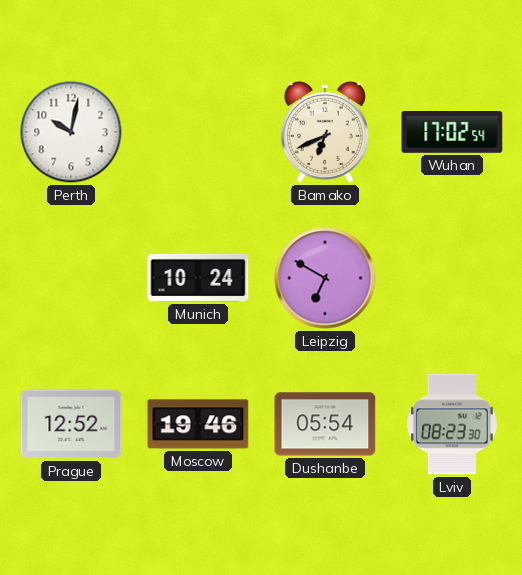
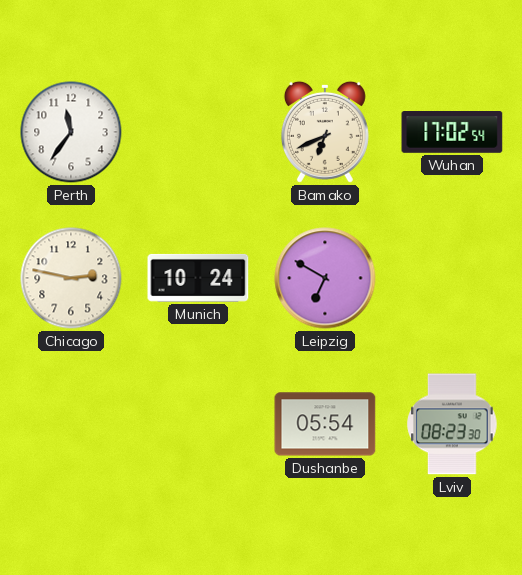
Perth: 10:02 -> 11:36
Chicago: none -> 2:47
Prague: 12:52 -> none
Moscow: 19:46 -> none
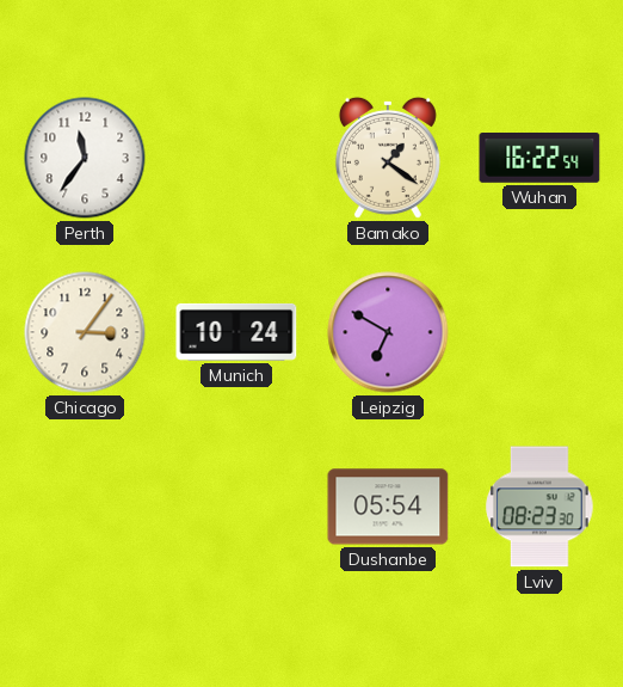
Bamako: 6:41 -> 1:21
Wuhan: 17:02 -> 16:22
Chicago: 2:47 -> 3:06
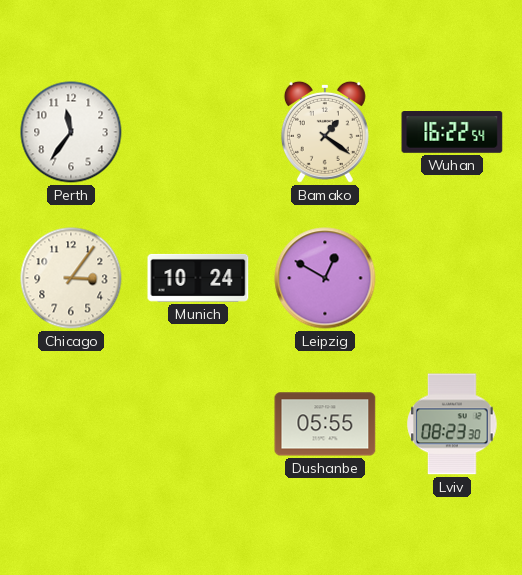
Leipzig: 6:50 -> 12:50
Dushanbe: 05:54 -> 05:55
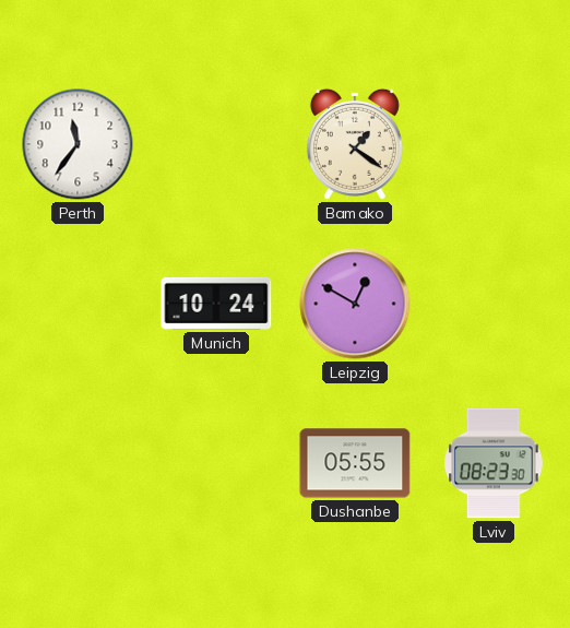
Wuhan: 16:22 -> none
Chicago: 3:06 -> none
